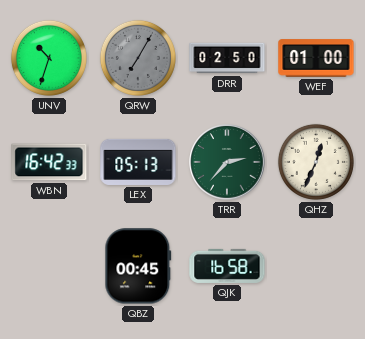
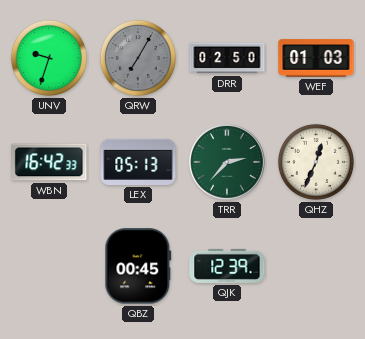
UNV: 10:33 -> 9:33
WEF: 01:00 -> 01:03
QJK: 16:58 -> 12:39
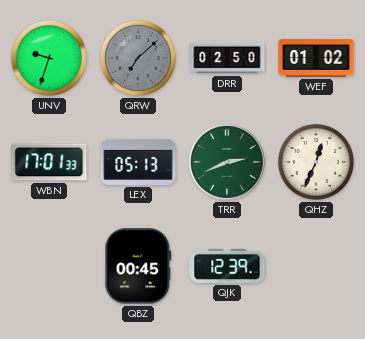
QRW: 7:05 -> 7:08
WEF: 01:03 -> 01:02
WBN: 16:42 -> 17:01
TRR: 2:37 -> 2:41
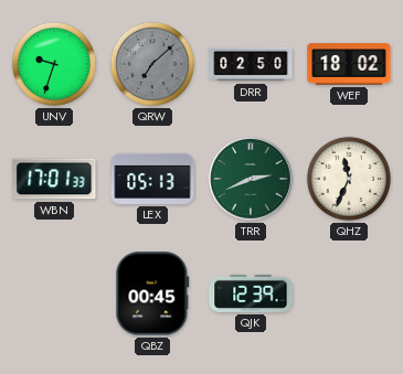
WEF: 01:02 -> 18:02
QHZ: 12:34 -> 11:34
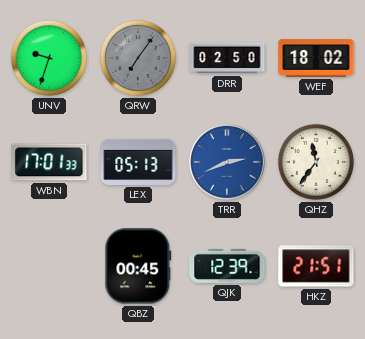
QRW: 7:08 -> 7:06
TRR dial: green -> blue
QHZ: 11:34 -> 11:36
HKZ: none -> 21:51
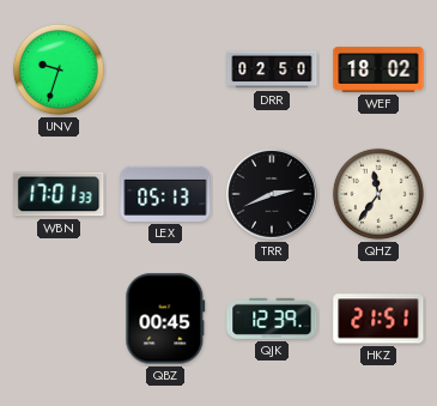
QRW: 7:06 -> none
TRR dial: blue -> black
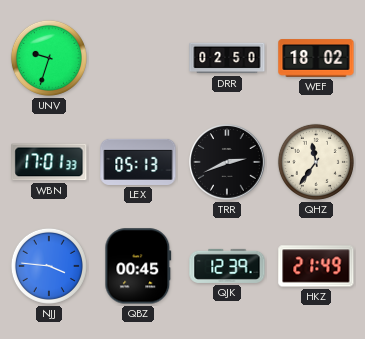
NJJ: none -> 3:46
HKZ: 21:51 -> 21:49
